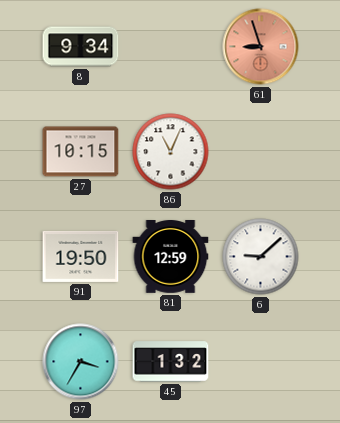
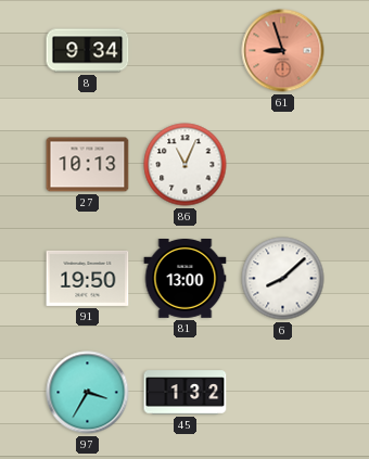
27: 10:15 -> 10:13
81: 12:59 -> 13:00
6: 9:08 -> 8:08
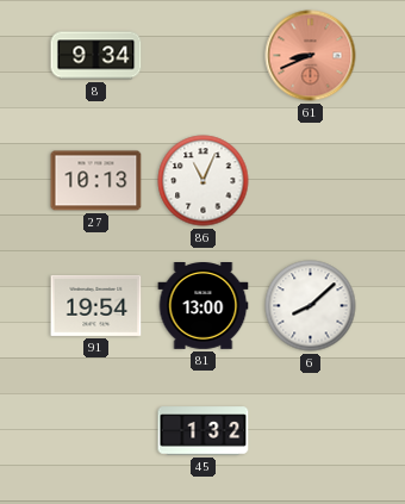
61: 8:57 -> 8:41
91: 19:50 -> 19:54
97: 3:35 -> none
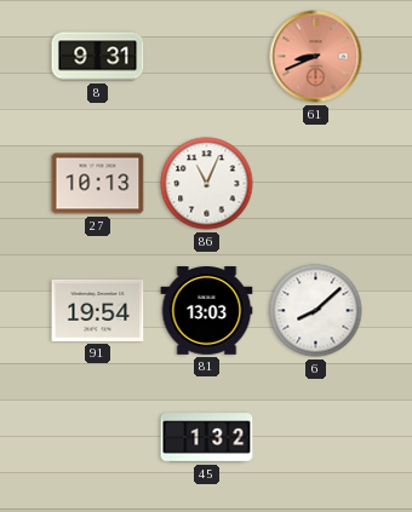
8: 9:34 -> 9:31
81: 13:00 -> 13:03
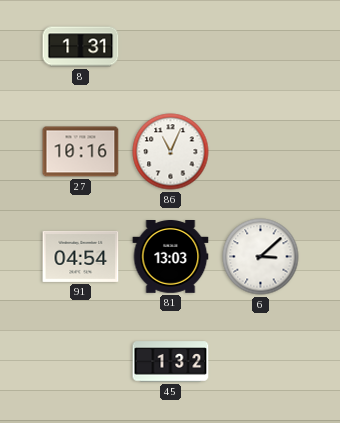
8: 9:31 -> 1:31
61: 8:41 -> none
27: 10:13 -> 10:16
91: 19:54 -> 04:54
6: 8:08 -> 3:08
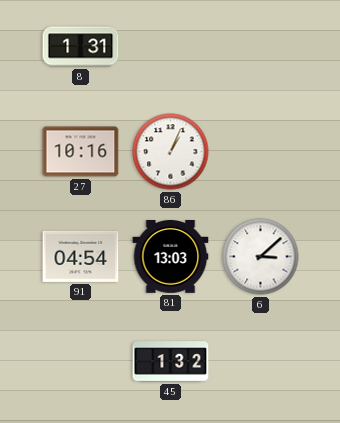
86: 11:04 -> 1:04
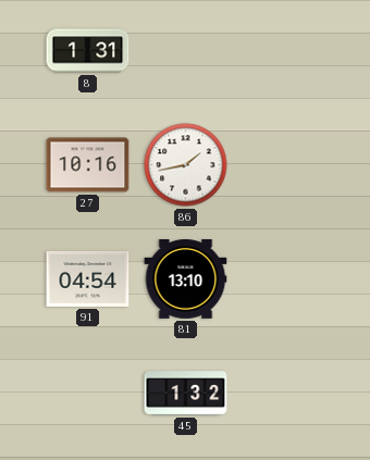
86: 1:04 -> 1:43
81: 13:03 -> 13:10
6: 3:08 -> none
